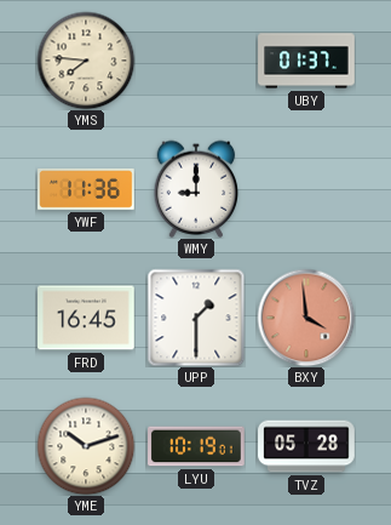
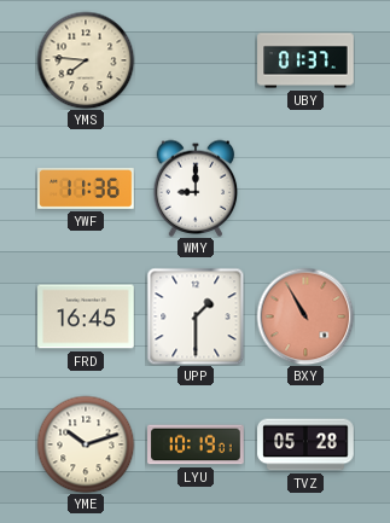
BXY: 3:59 -> 10:55
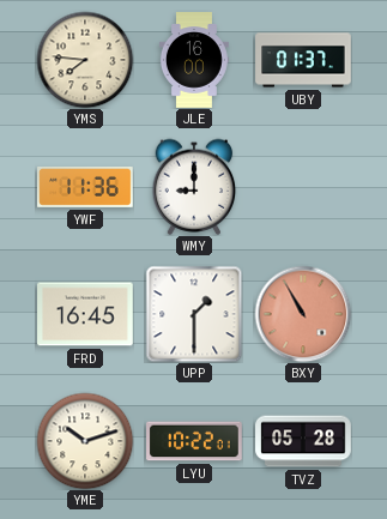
JLE: none -> 16:00
LYU: 10:19 -> 10:22
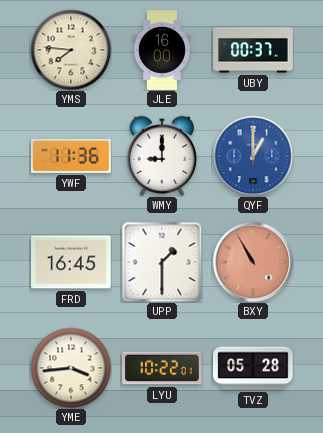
UBY: 01:37 -> 00:37
QYF: none -> 1:00
YME: 10:12 -> 3:44
